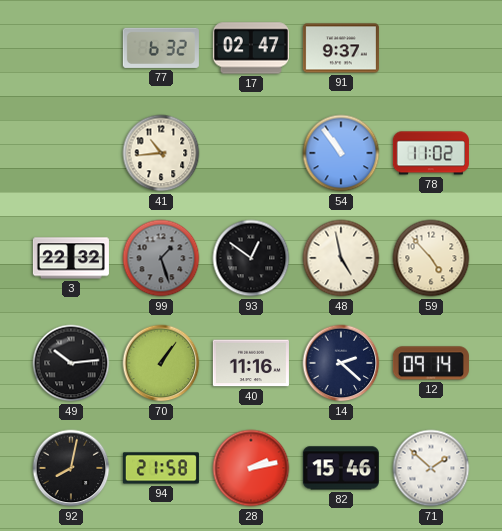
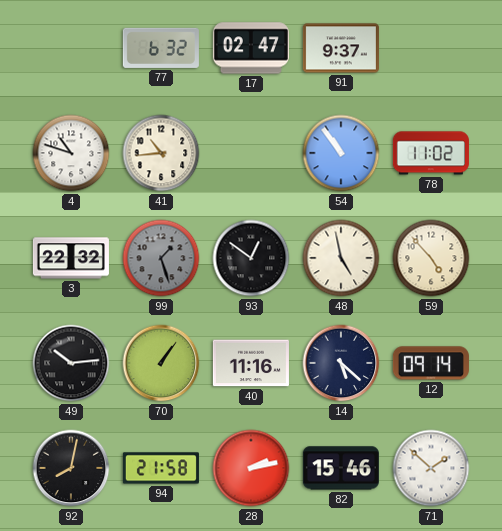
4: none -> 10:48
14: 2:22 -> 5:22
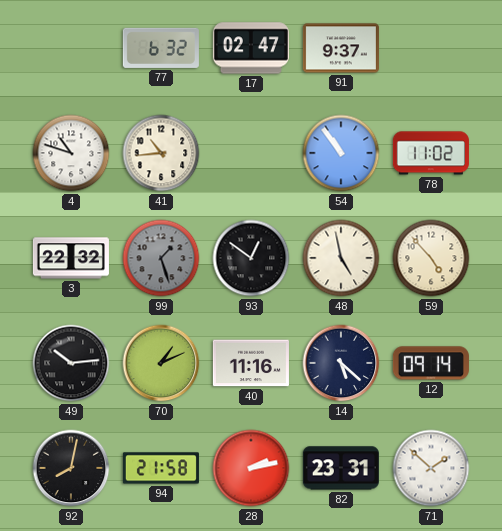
70: 1:06 -> 1:11
82: 15:46 -> 23:31
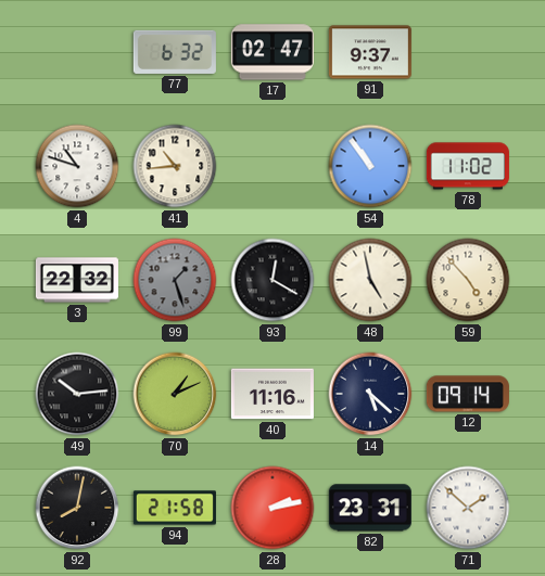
93: 12:51 -> 12:20
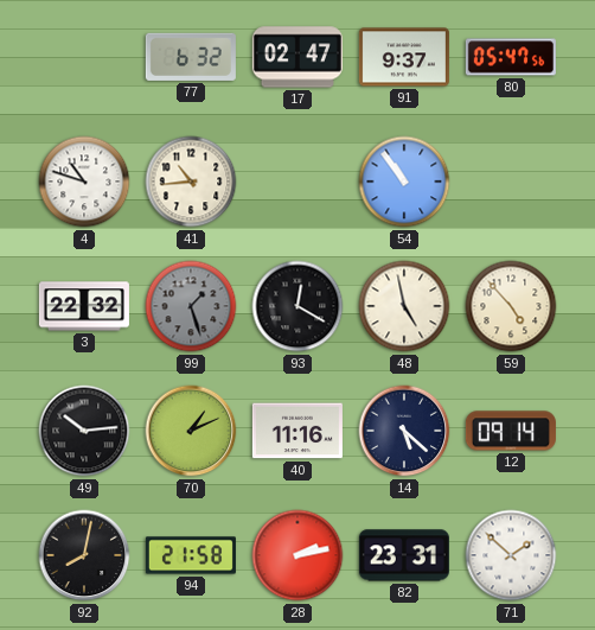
80: none -> 05:47
78: 11:02 -> none
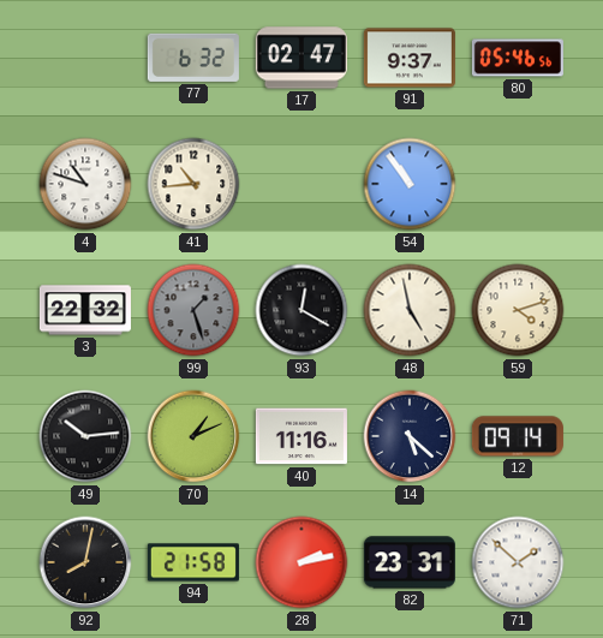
80: 05:47 -> 05:46
59: 4:53 -> 4:12
